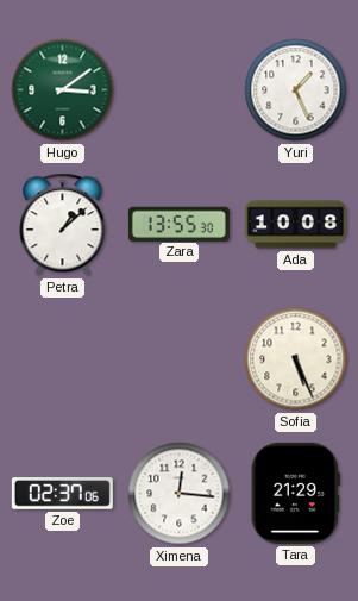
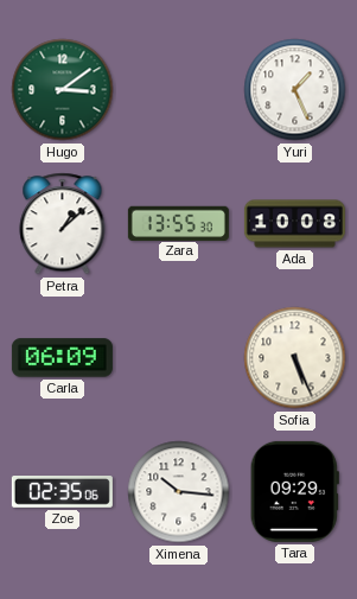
Carla: none -> 06:09
Zoe: 02:37 -> 02:35
Ximena: 12:16 -> 10:16
Tara: 21:29 -> 09:29
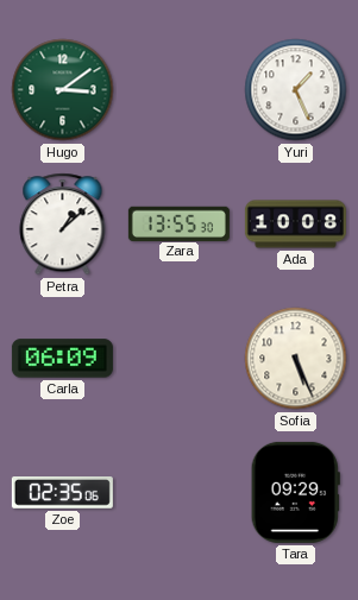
Ximena: 10:16 -> none
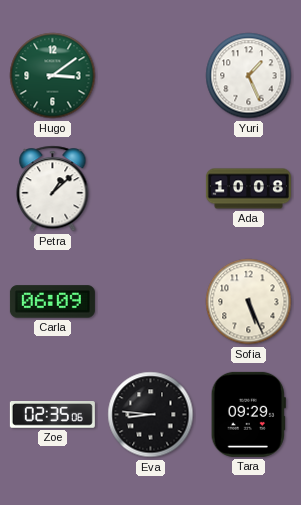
Zara: 13:55 -> none
Eva: none -> 8:46
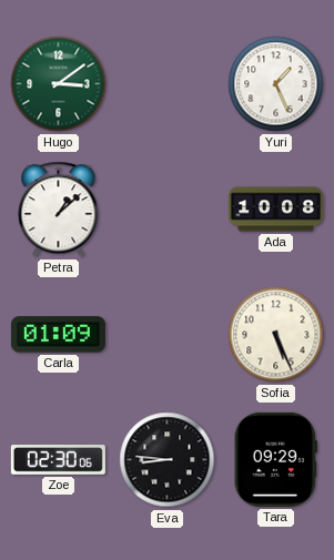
Carla: 06:09 -> 01:09
Zoe: 02:35 -> 02:30
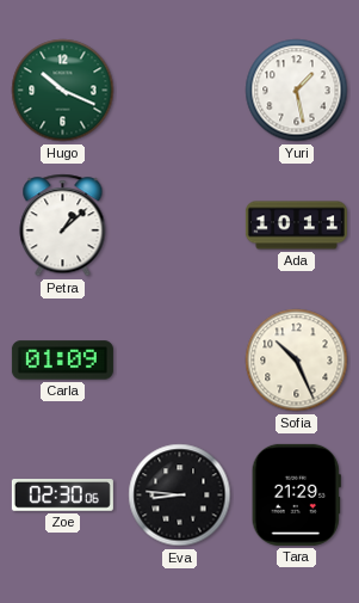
Hugo: 3:09 -> 10:19
Yuri: 1:26 -> 1:28
Ada: 10:08 -> 10:11
Sofia: 5:26 -> 10:26
Tara: 09:29 -> 21:29
